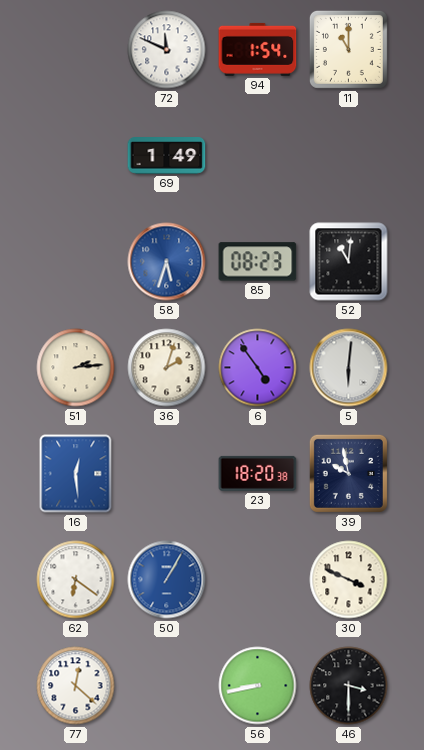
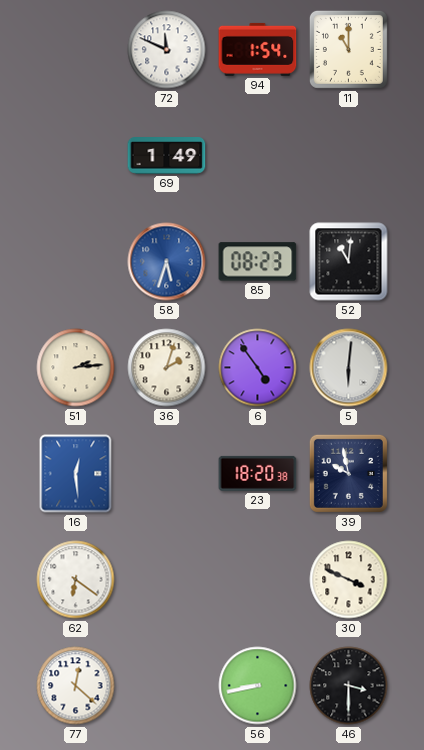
50: 1:05 -> none
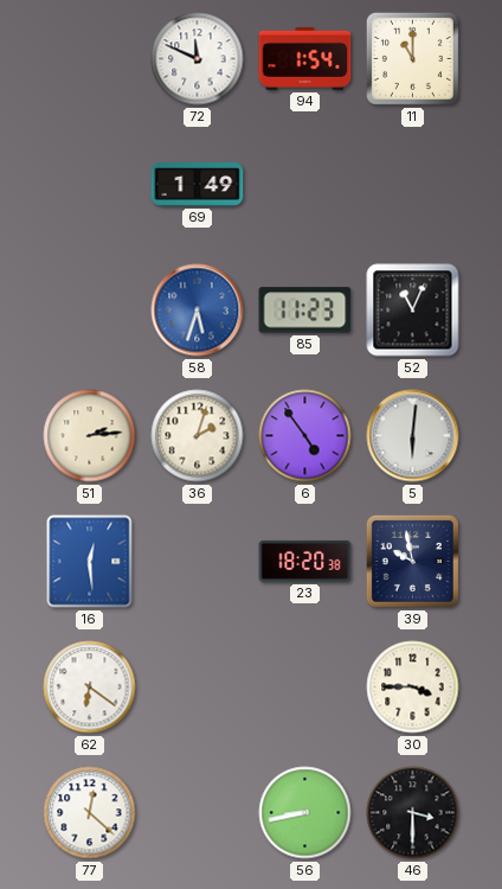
85: 08:23 -> 11:23
52: 11:01 -> 11:04
30: 3:49 -> 3:45
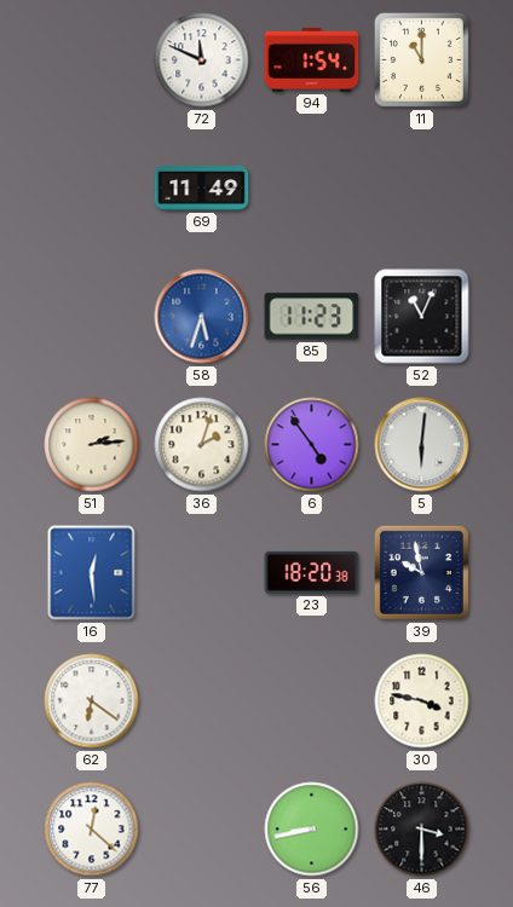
69: 1:49 -> 11:49
30: 3:45 -> 3:47
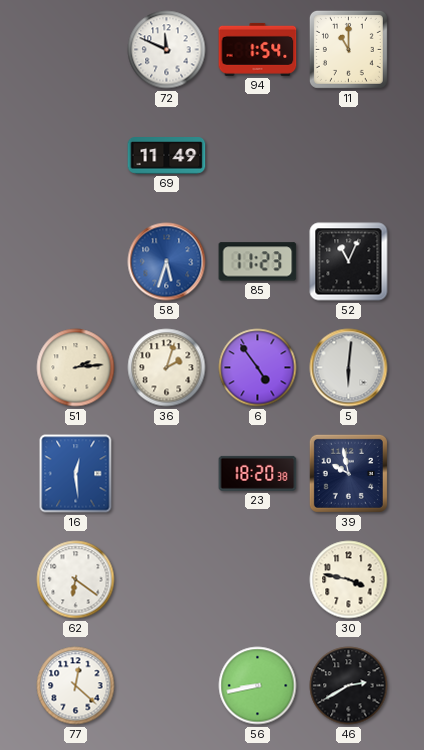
46: 3:30 -> 2:40
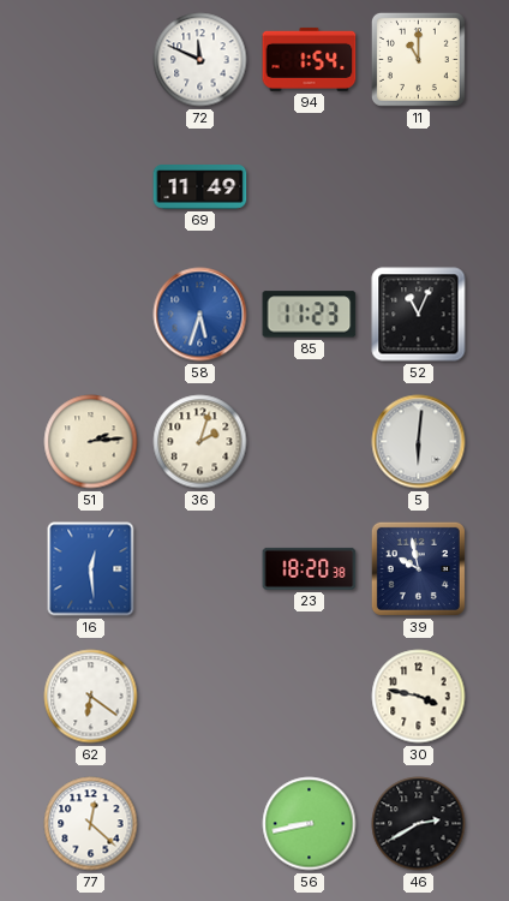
6: 4:54 -> none
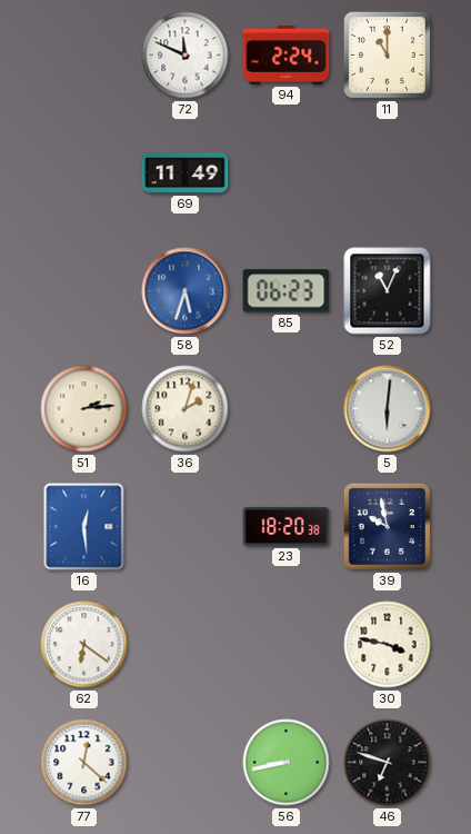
94: 1:54 -> 2:24
85: 11:23 -> 06:23
46: 2:40 -> 6:48
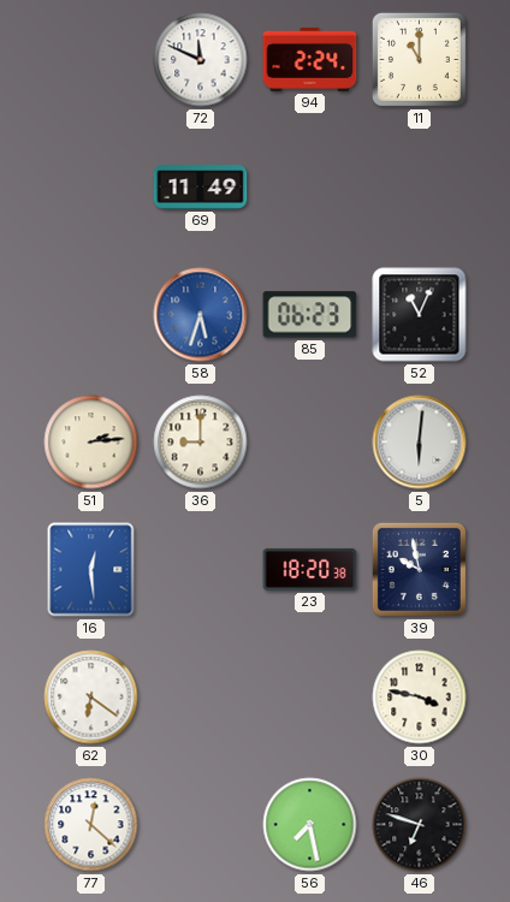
36: 2:03 -> 9:00
56: 8:43 -> 7:28
